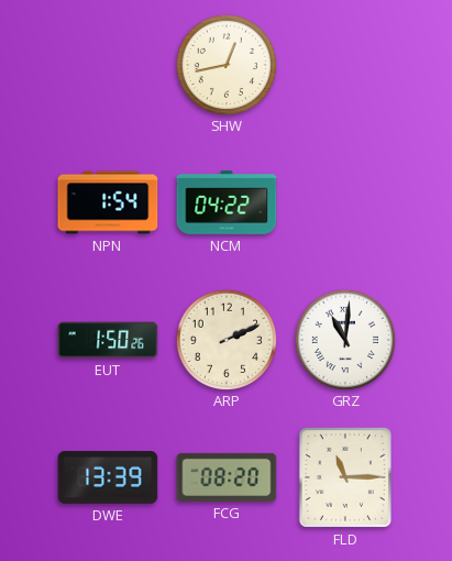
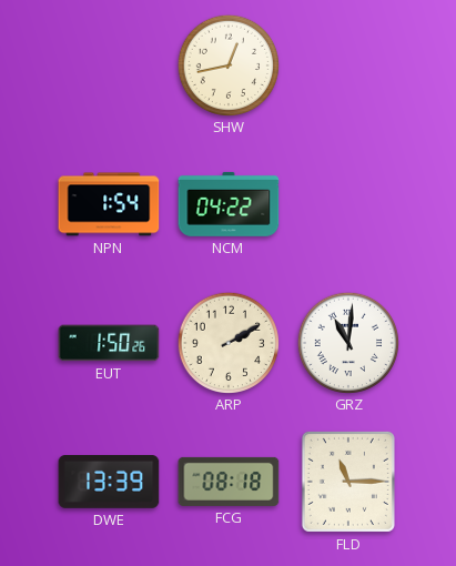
ARP: 2:11 -> 2:10
FCG: 08:20 -> 08:18
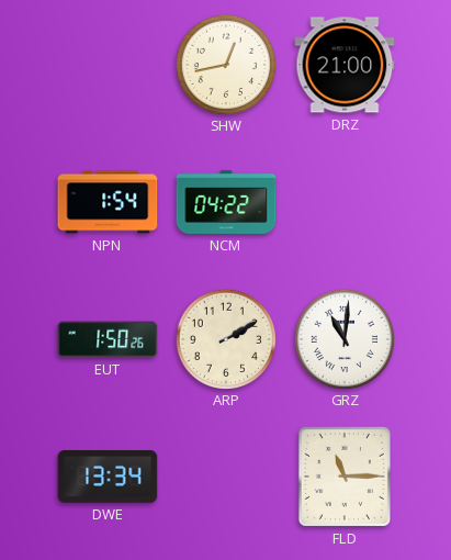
DRZ: none -> 21:00
DWE: 13:39 -> 13:34
FCG: 08:18 -> none
